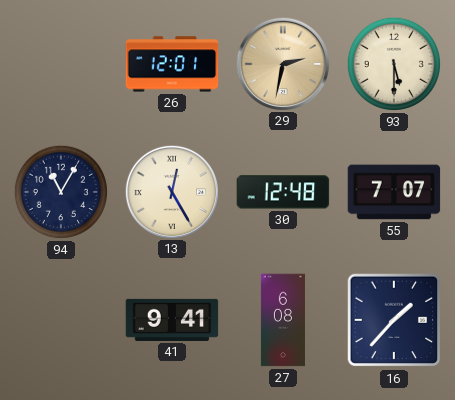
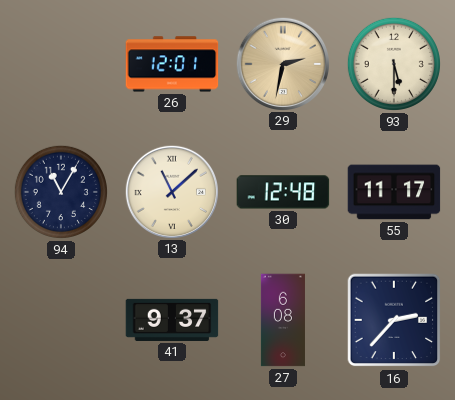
13: 12:25 -> 11:08
55: 7:07 -> 11:17
41: 9:41 -> 9:37
16: 1:37 -> 2:37
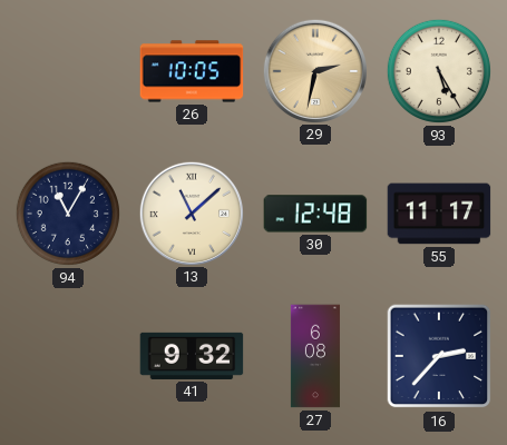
26: 12:01 -> 10:05
93: 5:30 -> 5:25
41: 9:37 -> 9:32
